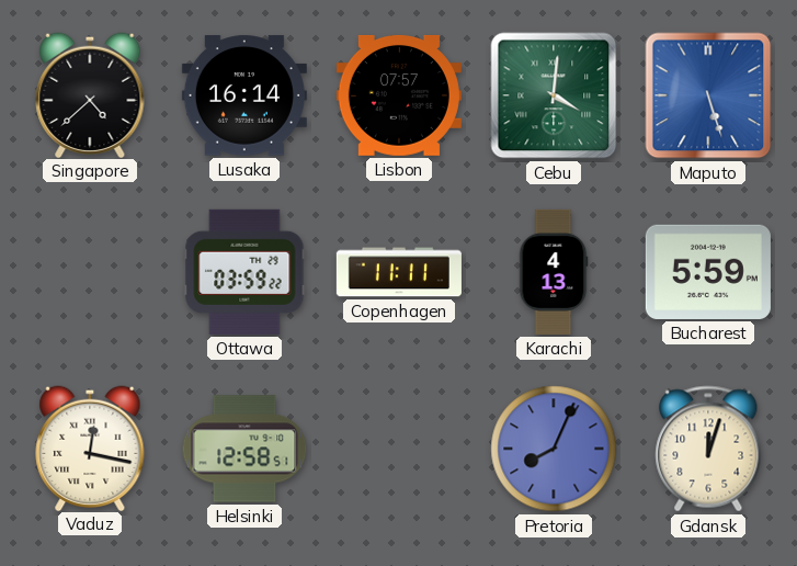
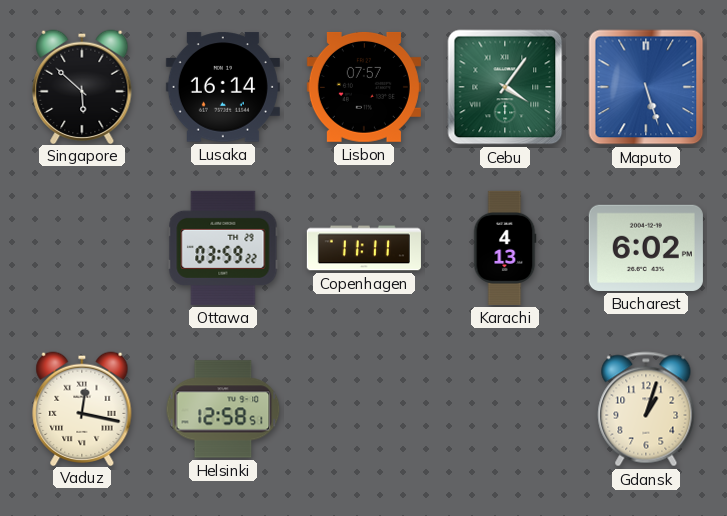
Singapore: 4:38 -> 5:52
Cebu: 4:01 -> 4:06
Bucharest: 5:59 -> 6:02
Pretoria: 8:04 -> none
Gdansk: 12:03 -> 1:03
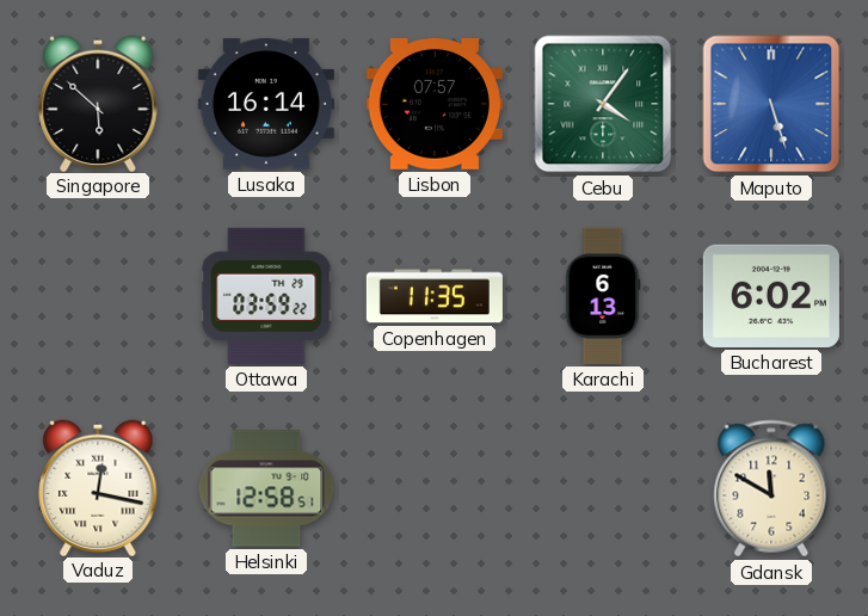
Copenhagen: 11:11 -> 11:35
Karachi: 4:13 -> 6:13
Gdansk: 1:03 -> 11:50
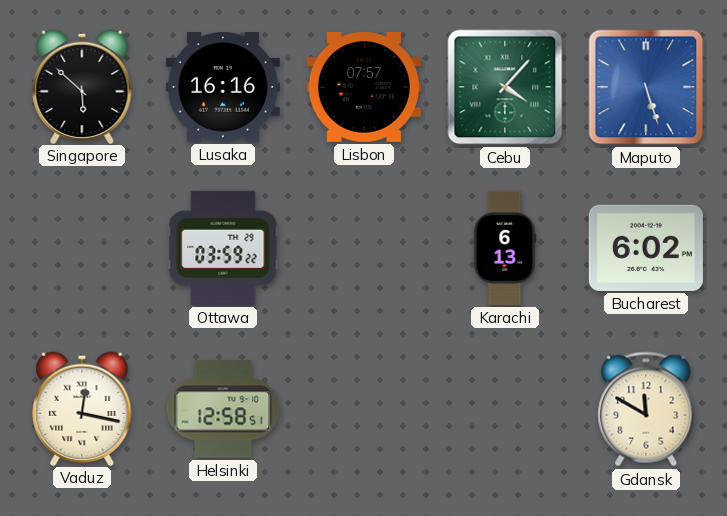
Lusaka: 16:14 -> 16:16
Cebu: 4:06 -> 4:07
Copenhagen: 11:35 -> none
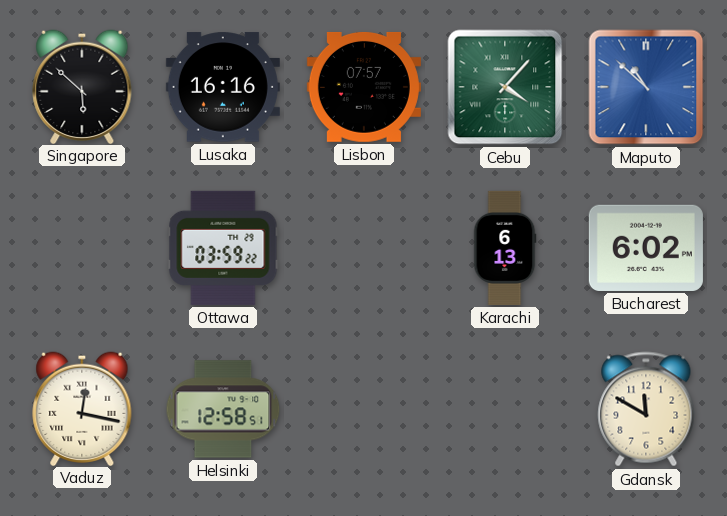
Maputo: 5:27 -> 10:52
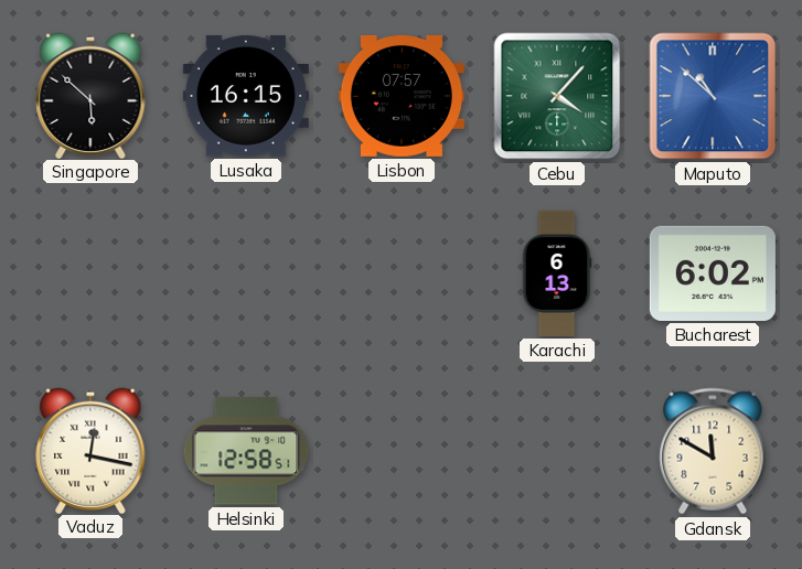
Lusaka: 16:16 -> 16:15
Ottawa: 03:59 -> none
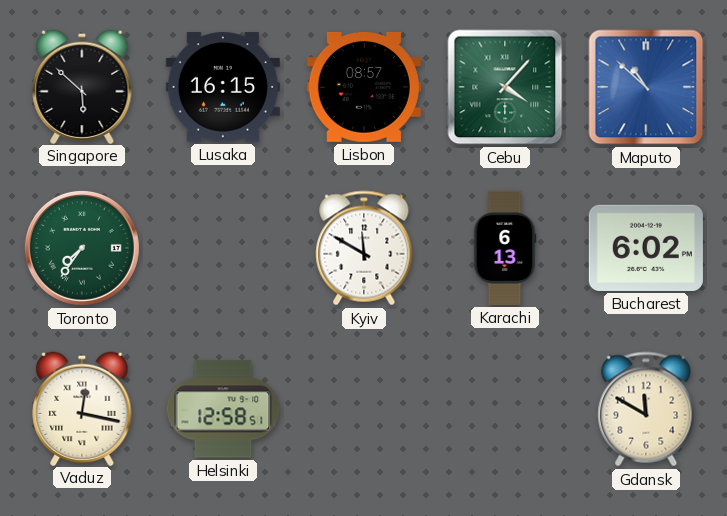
Lisbon: 07:57 -> 08:57
Toronto: none -> 7:36
Kyiv: none -> 11:50
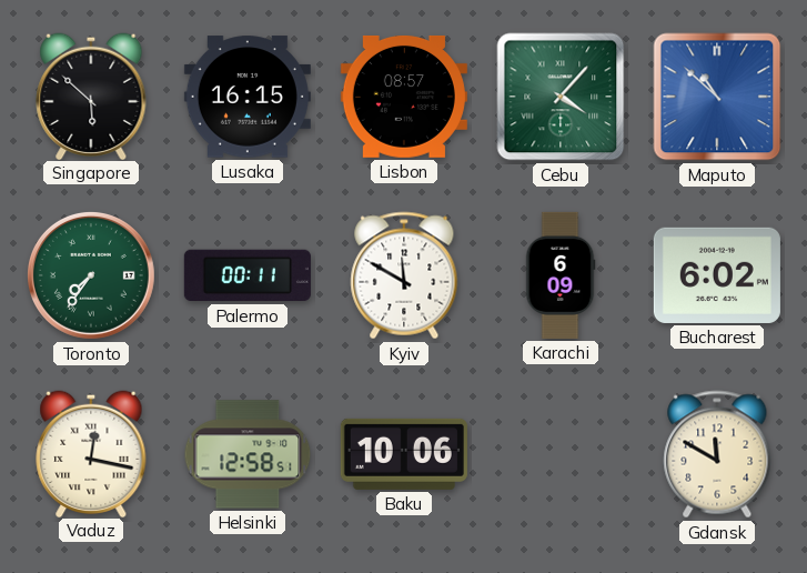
Palermo: none -> 00:11
Karachi: 6:13 -> 6:09
Baku: none -> 10:06
